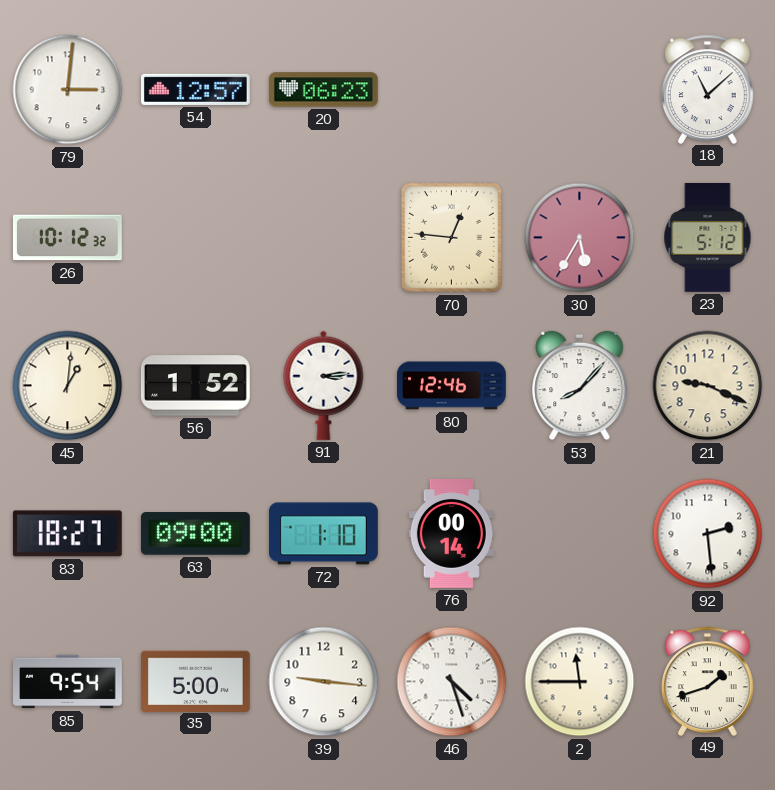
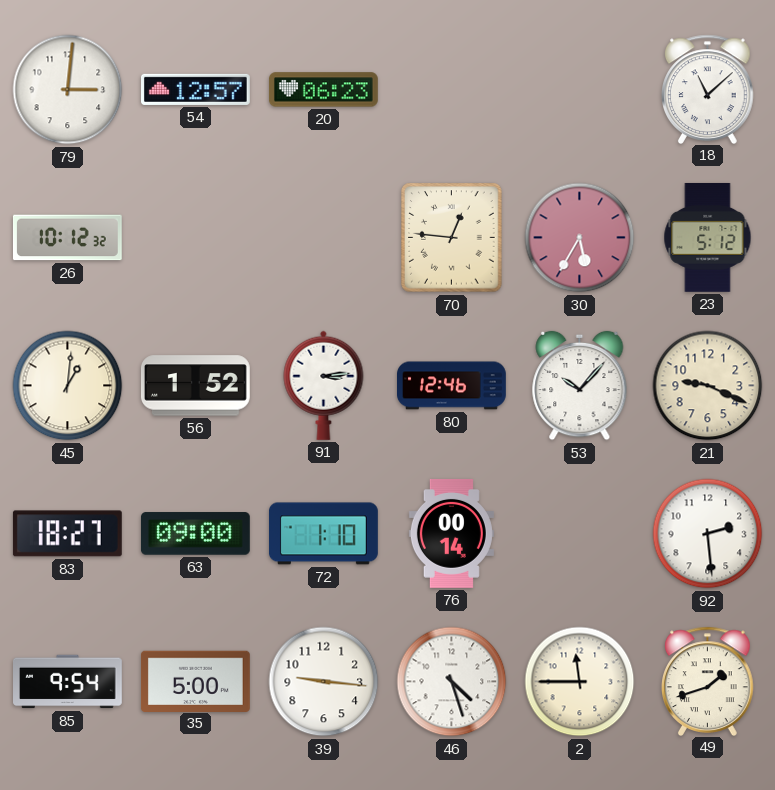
53: 8:07 -> 10:07
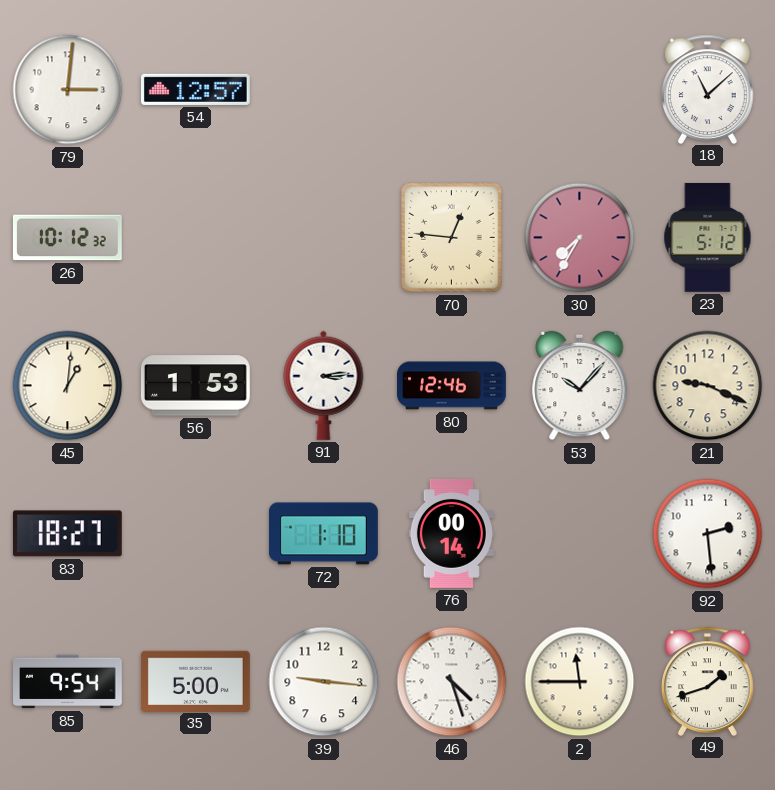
20: 06:23 -> none
30: 5:35 -> 7:35
56: 1:52 -> 1:53
63: 09:00 -> none
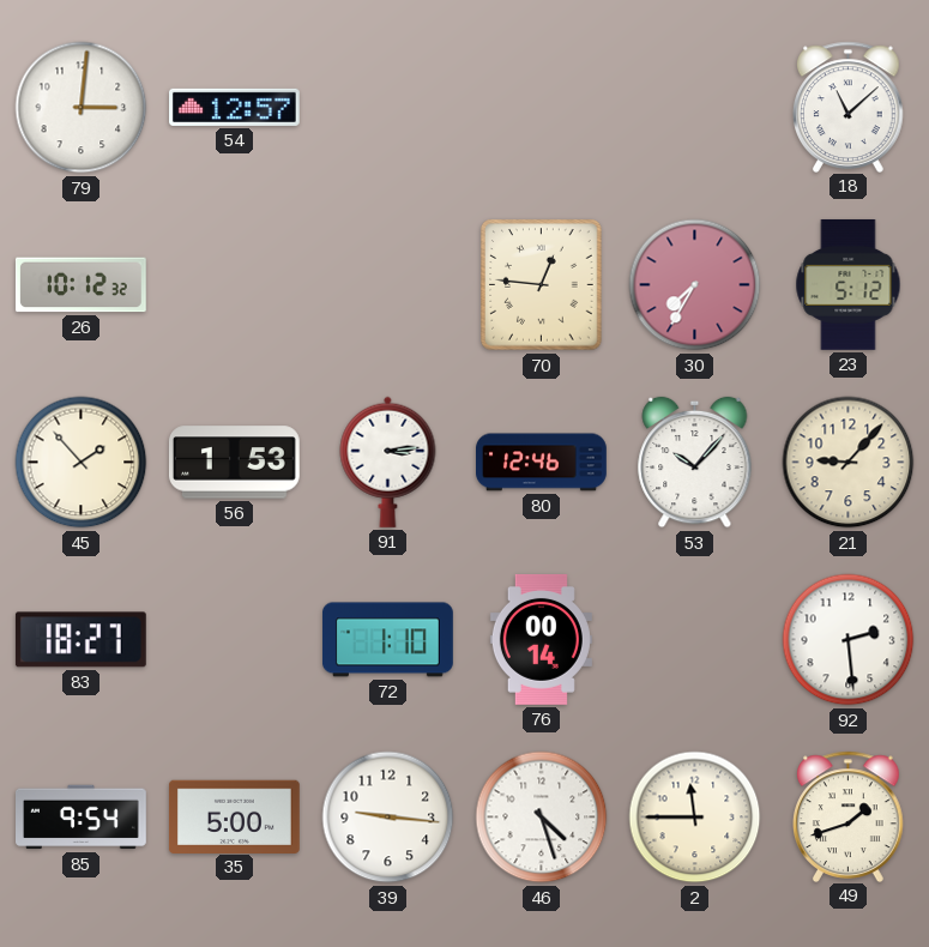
45: 1:01 -> 1:53
21: 9:19 -> 9:07
